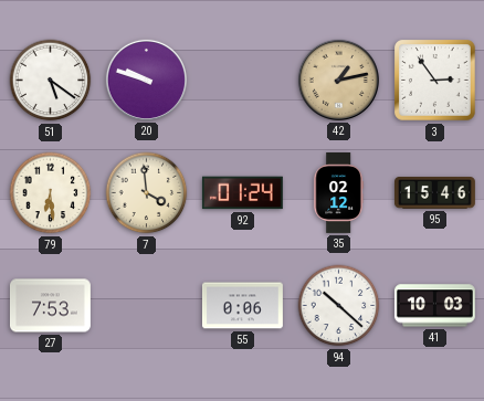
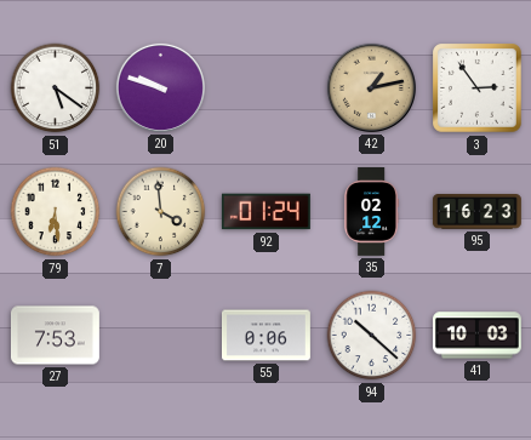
95: 15:46 -> 16:23
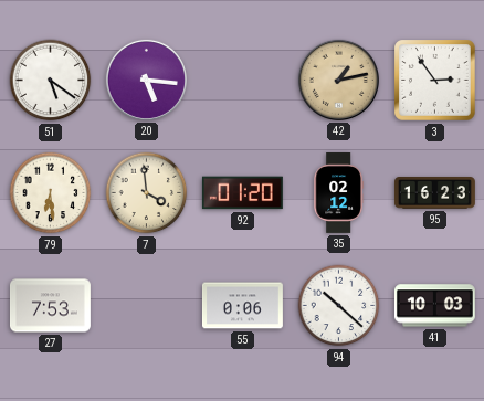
20: 9:48 -> 5:16
92: 01:24 -> 01:20
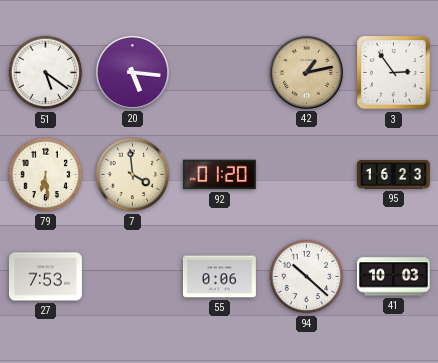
35: 02:12 -> none
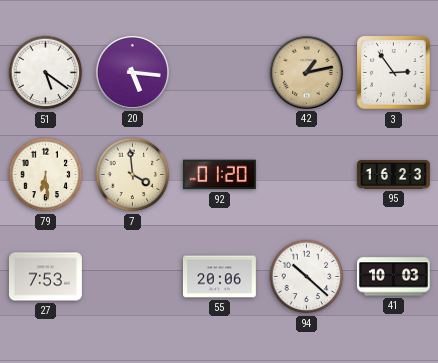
55: 0:06 -> 20:06
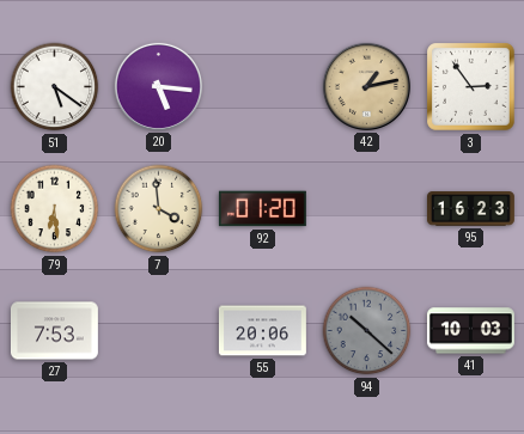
94 dial: white -> grey
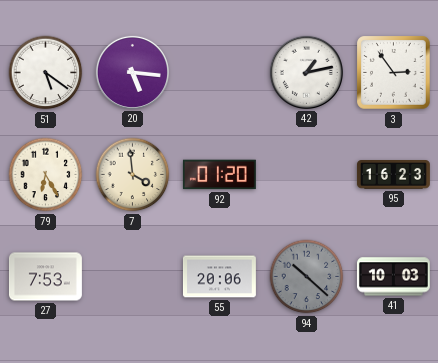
42 dial: champagne -> white
79: 6:29 -> 6:25
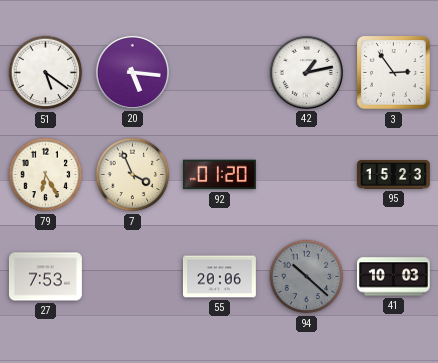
7: 3:59 -> 3:56
95: 16:23 -> 15:23
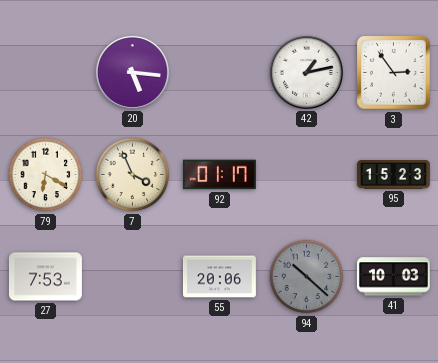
51: 5:21 -> none
79: 6:25 -> 6:20
92: 01:20 -> 01:17
